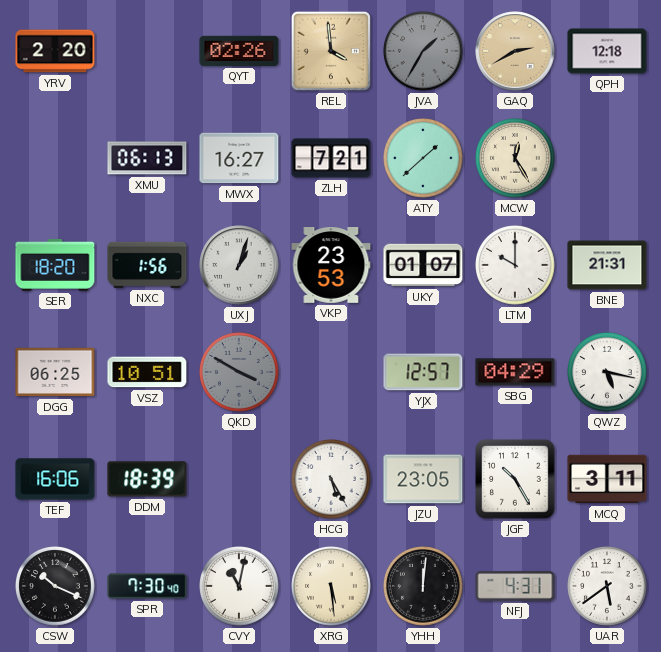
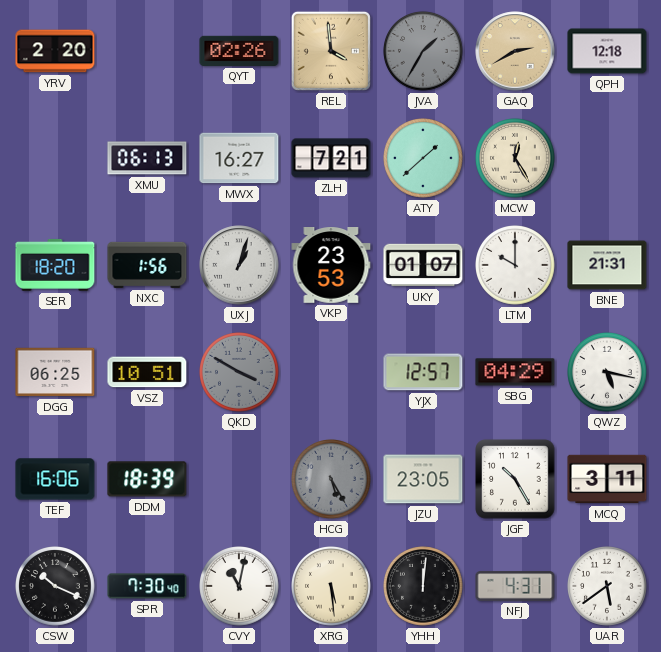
HCG dial: white -> grey
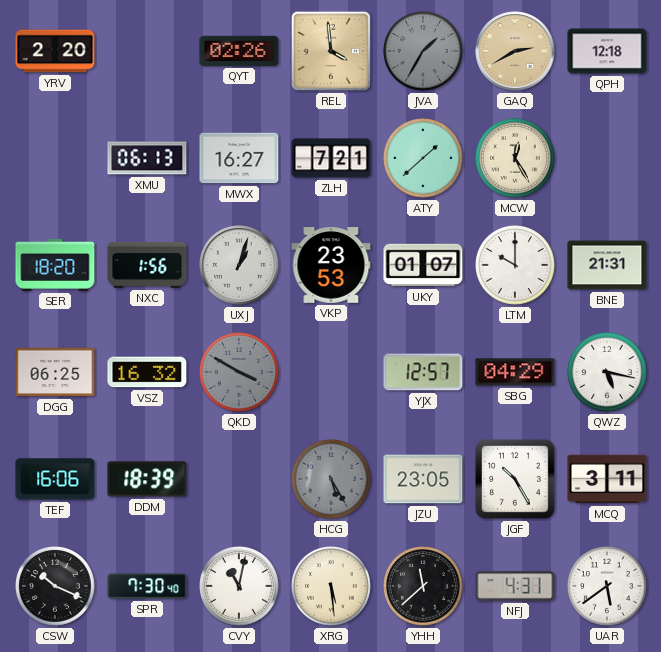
VSZ: 10:51 -> 16:32
YHH: 12:01 -> 11:38
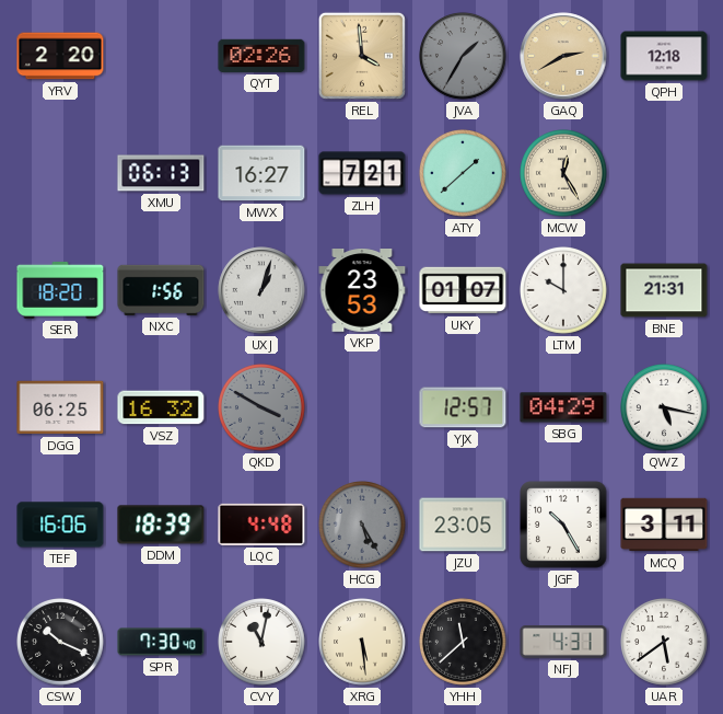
LQC: none -> 4:48
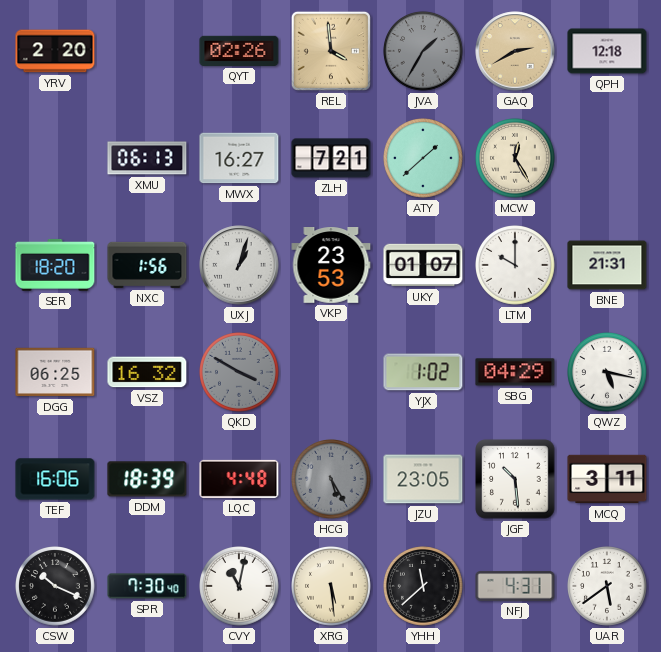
YJX: 12:57 -> 1:02
JGF: 10:25 -> 10:29
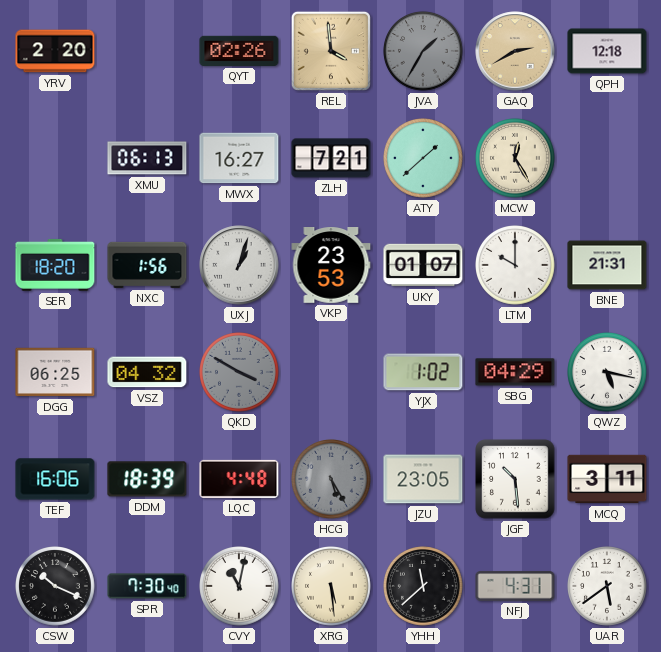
VSZ: 16:32 -> 04:32
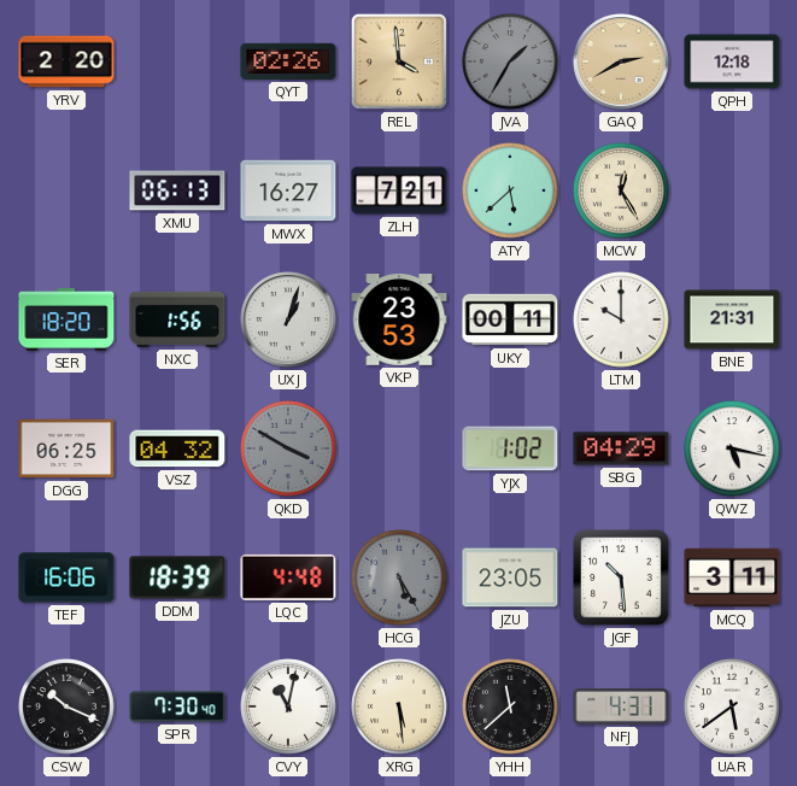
ATY: 1:38 -> 5:38
UKY: 01:07 -> 00:11
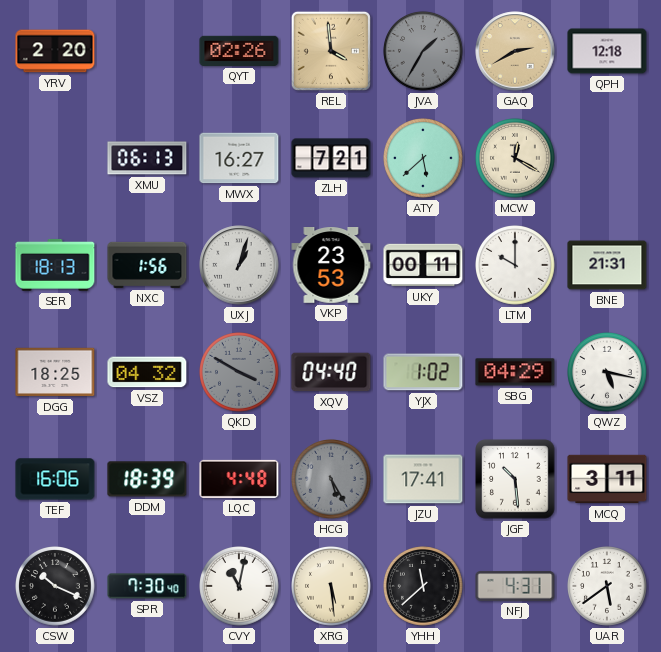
MCW: 12:25 -> 12:20
SER: 18:20 -> 18:13
DGG: 06:25 -> 18:25
XQV: none -> 04:40
JZU: 23:05 -> 17:41
